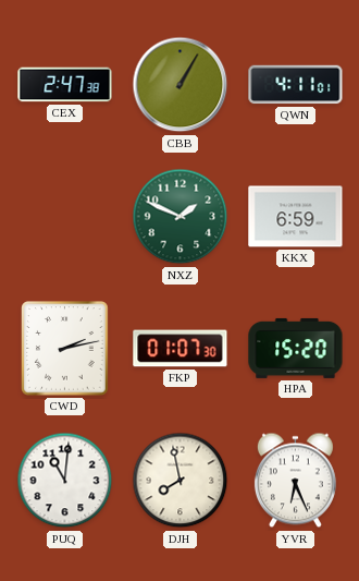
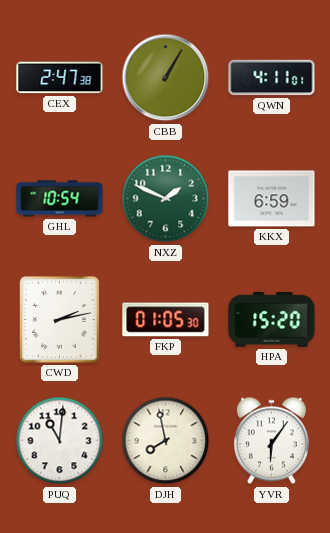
GHL: none -> 10:54
FKP: 01:07 -> 01:05
YVR: 6:26 -> 6:06
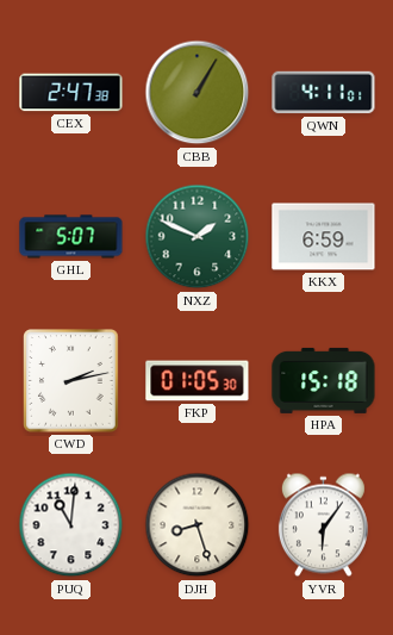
GHL: 10:54 -> 5:07
HPA: 15:20 -> 15:18
DJH: 7:58 -> 8:27
